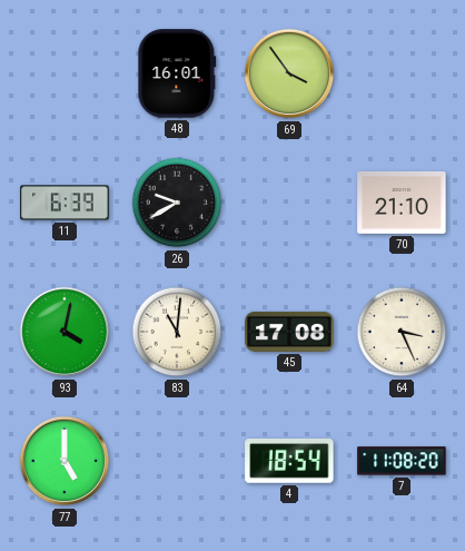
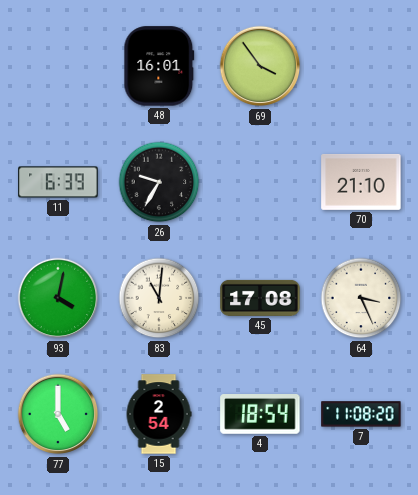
26: 9:40 -> 9:35
15: none -> 2:54
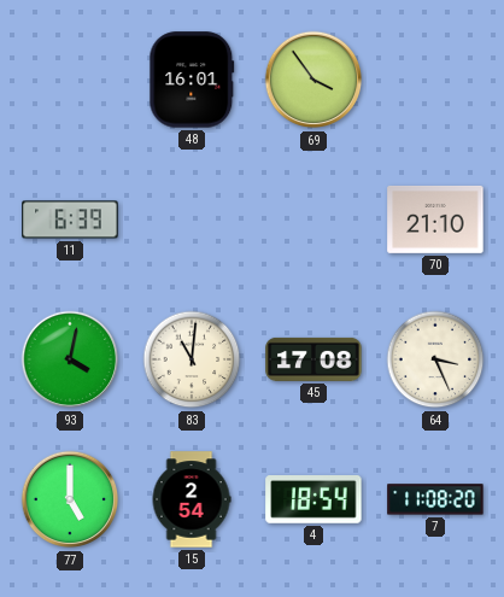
26: 9:35 -> none
